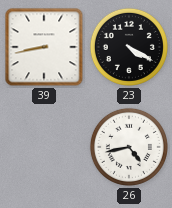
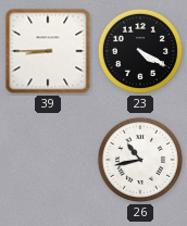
39: 8:43 -> 8:45
26: 4:43 -> 10:43
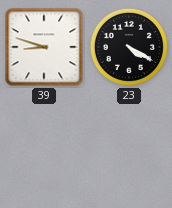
39: 8:45 -> 8:48
26: 10:43 -> none
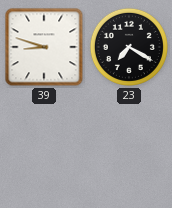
23: 4:20 -> 7:20
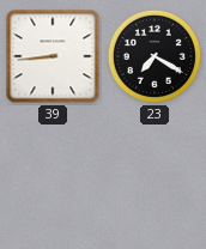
39: 8:48 -> 8:44
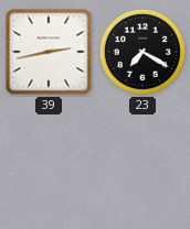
39: 8:44 -> 2:43
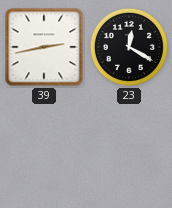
23: 7:20 -> 12:20
